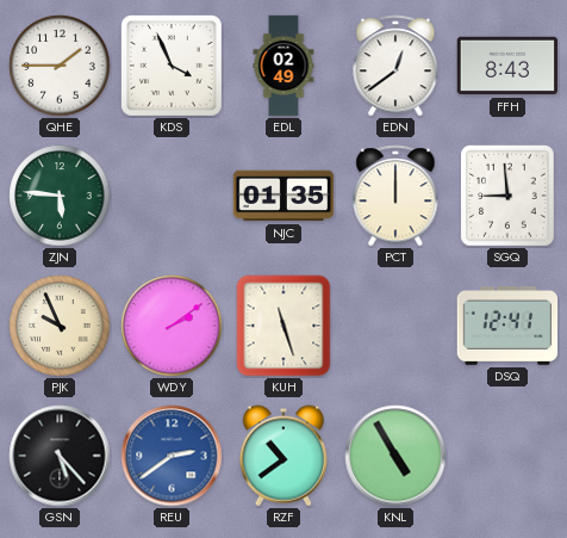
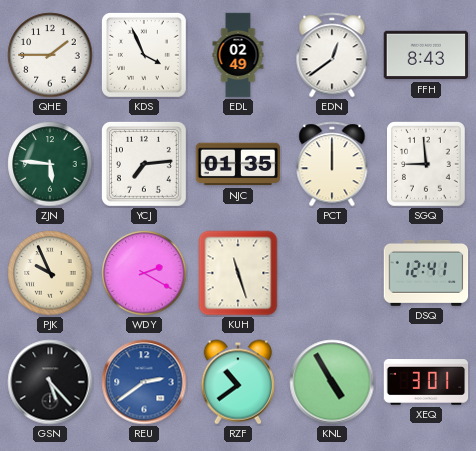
YCJ: none -> 7:14
WDY: 2:09 -> 2:20
XEQ: none -> 3:01
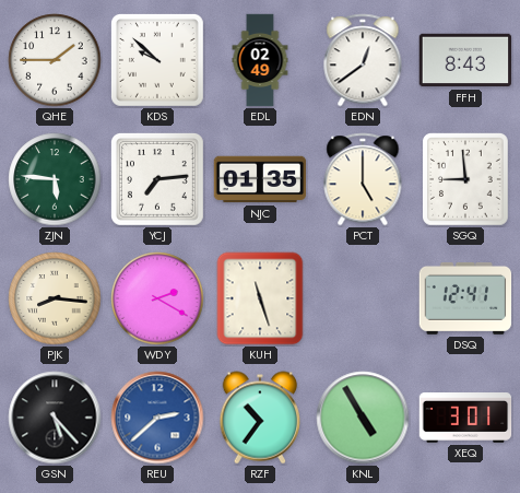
KDS: 3:56 -> 9:52
PCT: 12:00 -> 5:00
PJK: 9:56 -> 8:16
REU: 2:39 -> 2:38
RZF: 10:39 -> 10:36
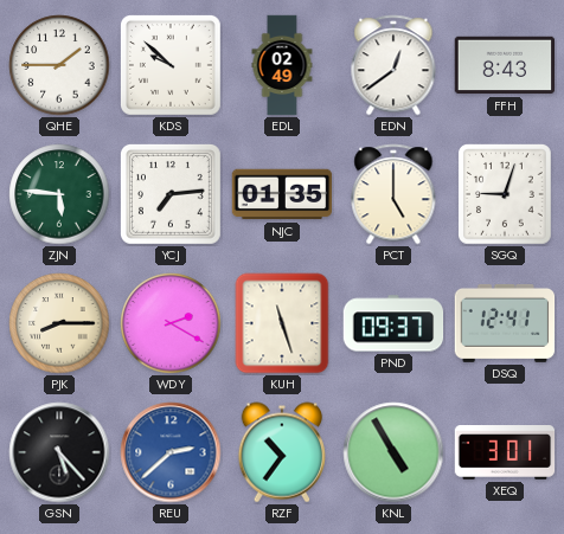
SGQ: 8:59 -> 9:03
PJK: 8:16 -> 8:15
PND: none -> 09:37
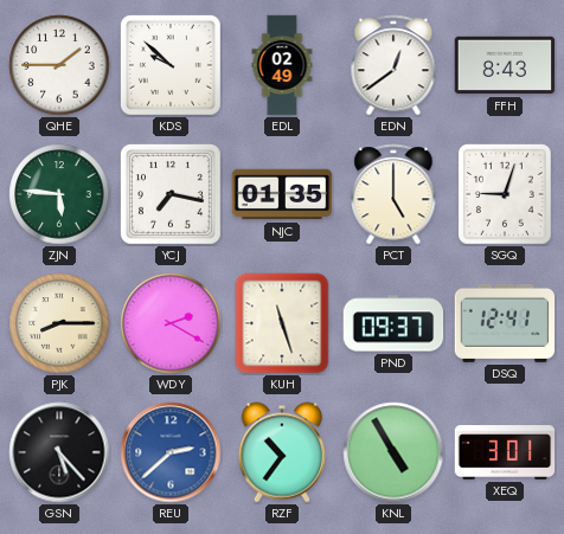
YCJ: 7:14 -> 7:17
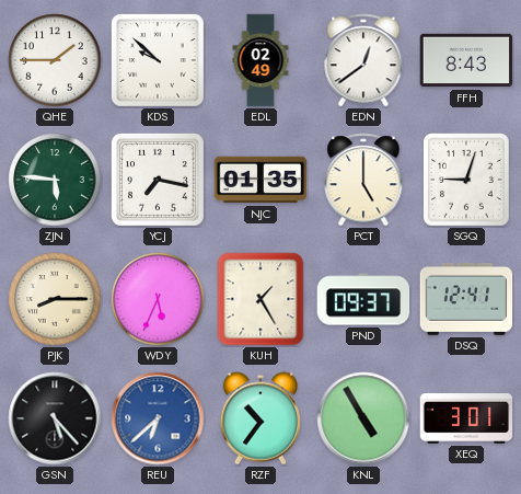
WDY: 2:20 -> 5:34
KUH: 11:27 -> 1:25
REU: 2:38 -> 6:38
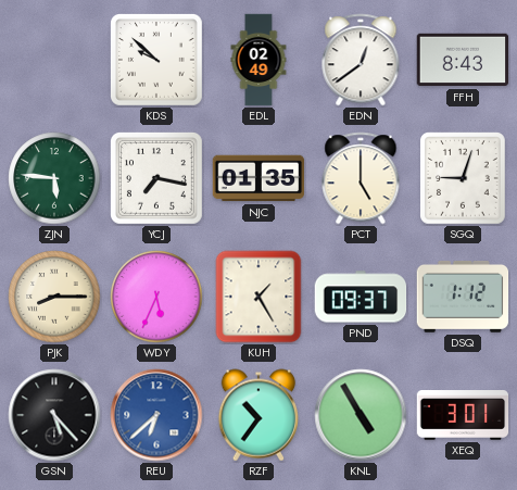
QHE: 1:45 -> none
DSQ: 12:41 -> 1:12
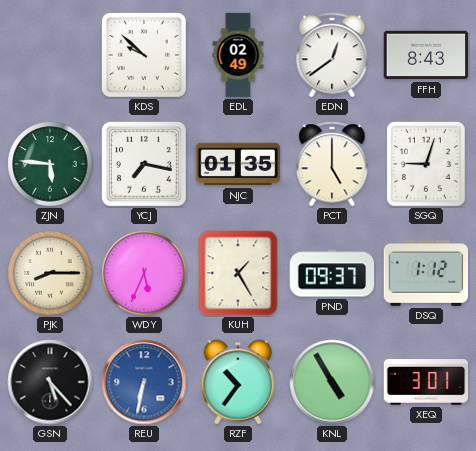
REU: 6:38 -> 6:32
